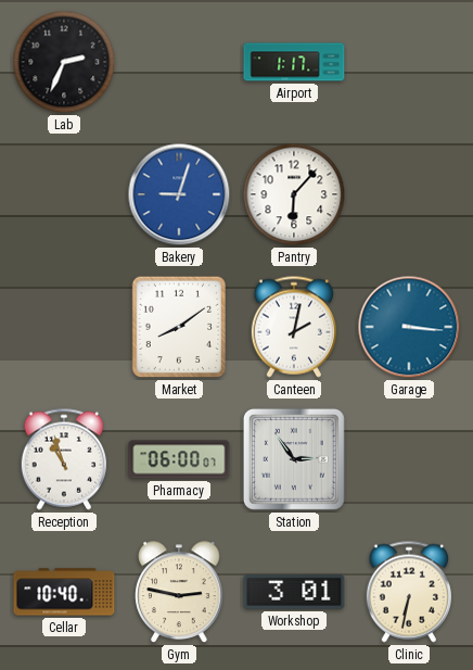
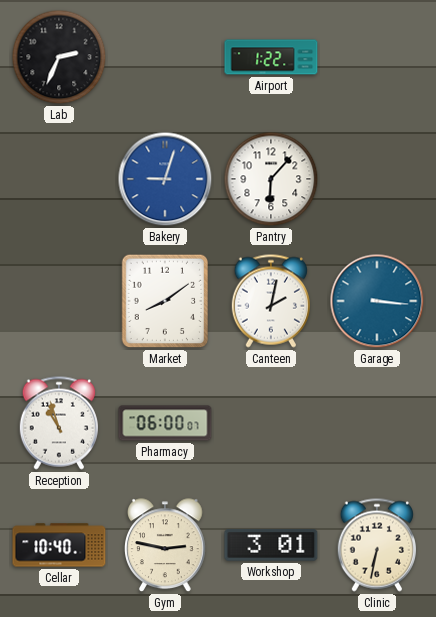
Airport: 1:17 -> 1:22
Station: 2:54 -> none
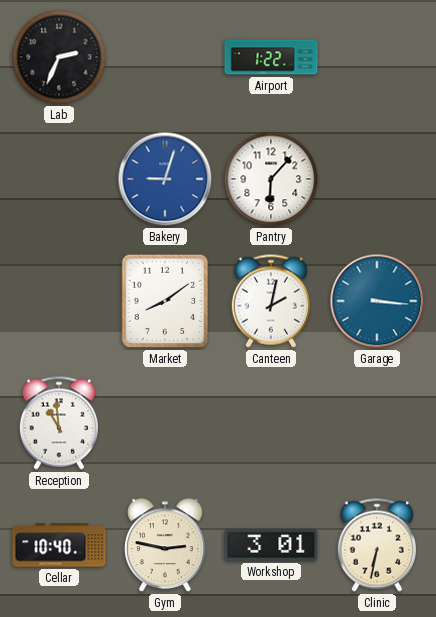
Reception: 10:57 -> 10:59
Pharmacy: 06:00 -> none
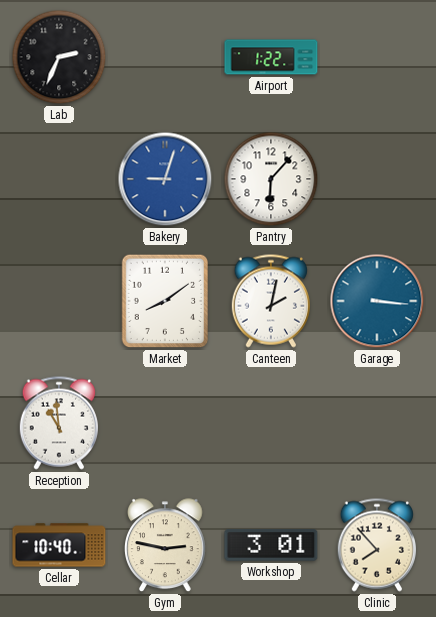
Clinic: 6:32 -> 7:53
